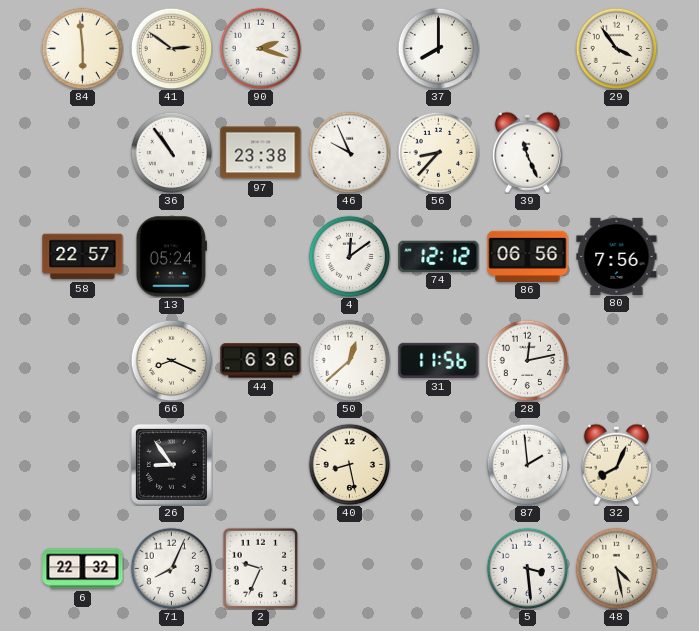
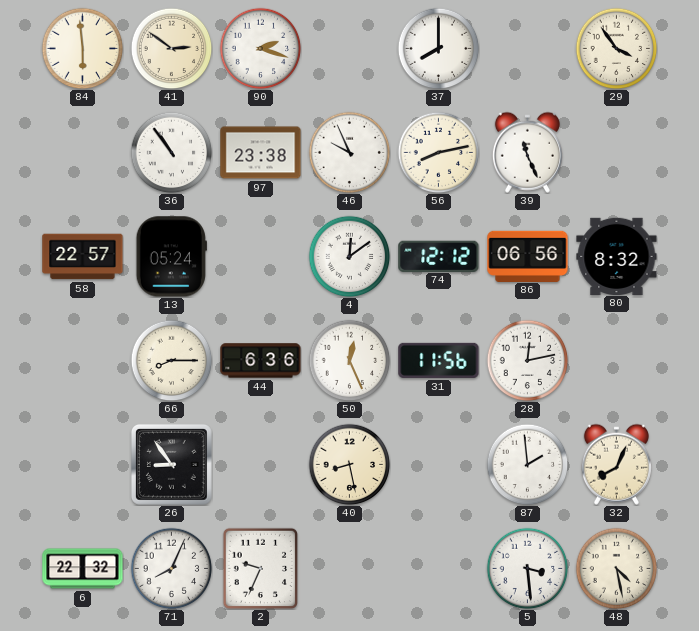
56: 8:37 -> 8:13
80: 7:56 -> 8:32
66: 8:19 -> 8:15
50: 12:38 -> 12:26
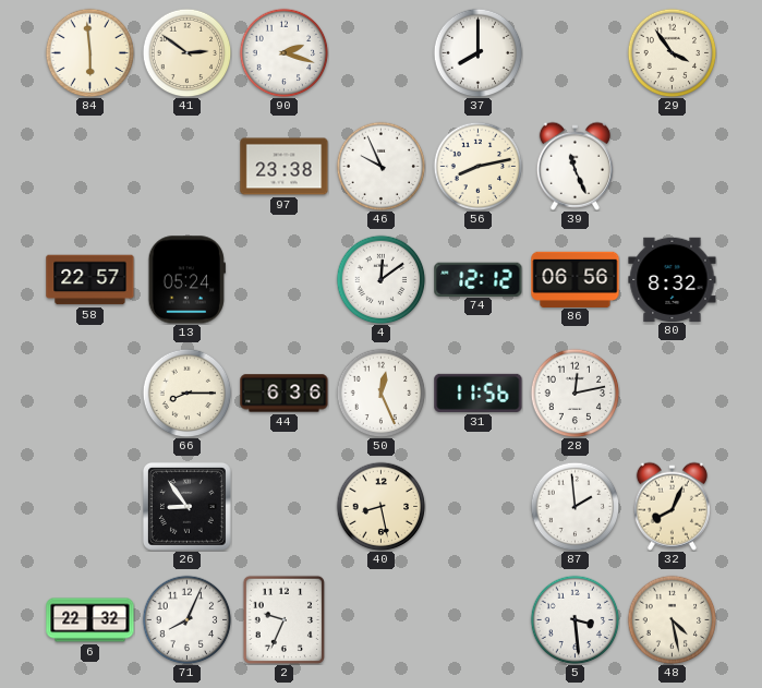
36: 10:54 -> none
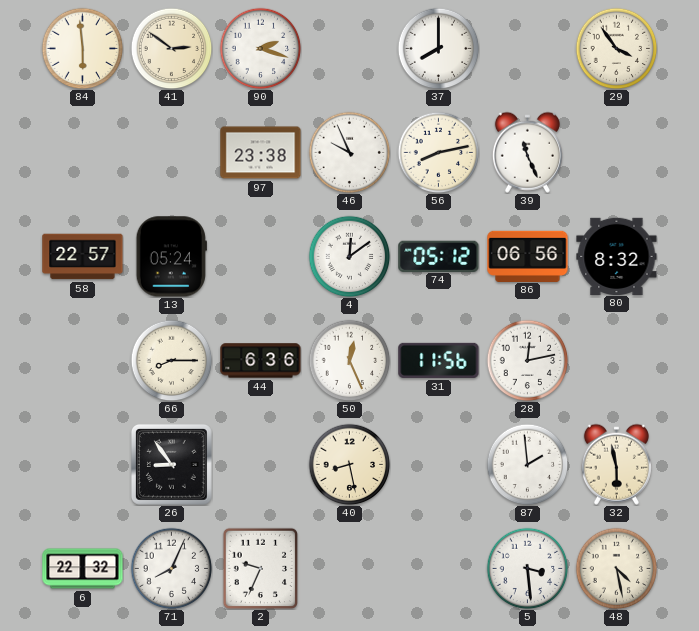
74: 12:12 -> 05:12
32: 8:04 -> 5:58
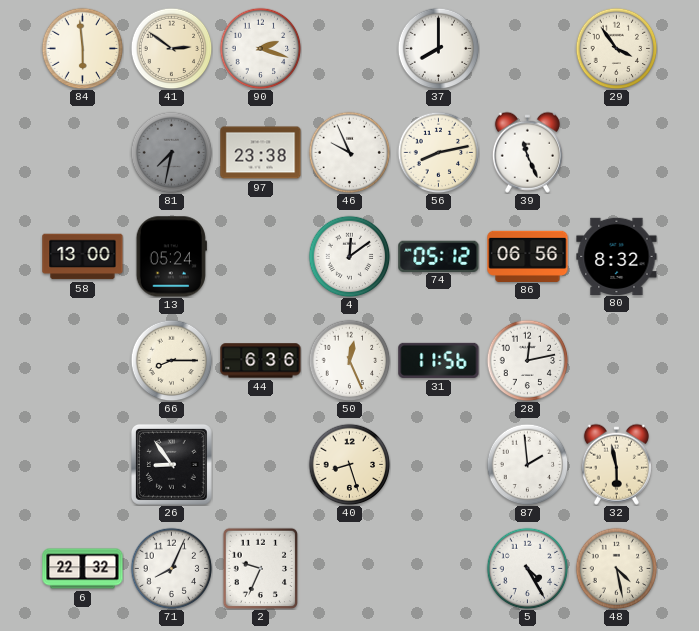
81: none -> 7:32
58: 22:57 -> 13:00
40: 8:28 -> 8:27
5: 3:29 -> 4:25
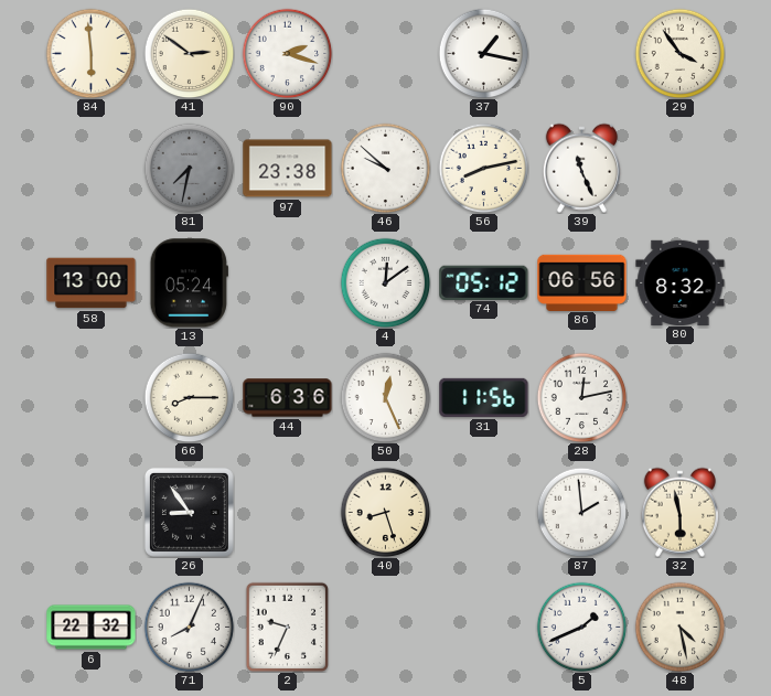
37: 8:00 -> 1:17
46: 9:56 -> 9:52
5: 4:25 -> 1:41
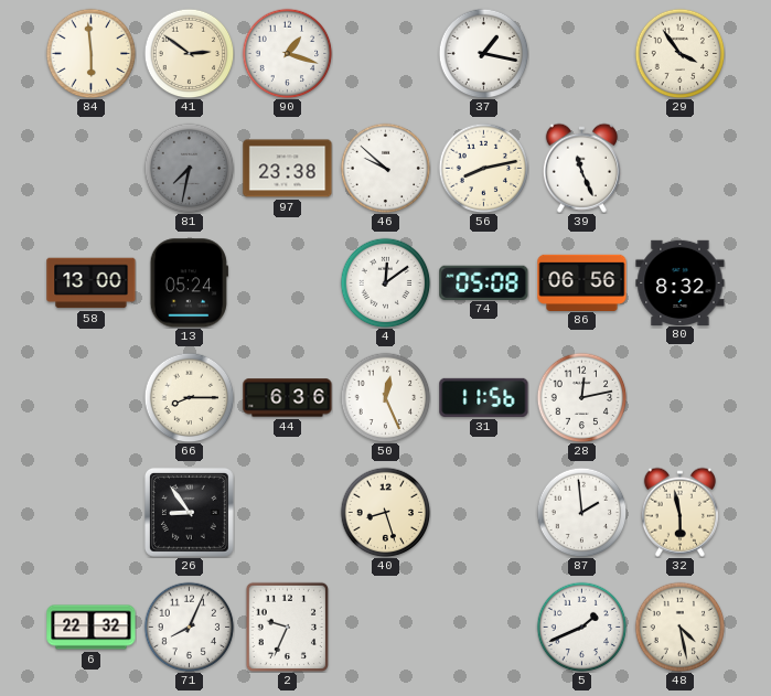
90: 2:18 -> 1:18
74: 05:12 -> 05:08
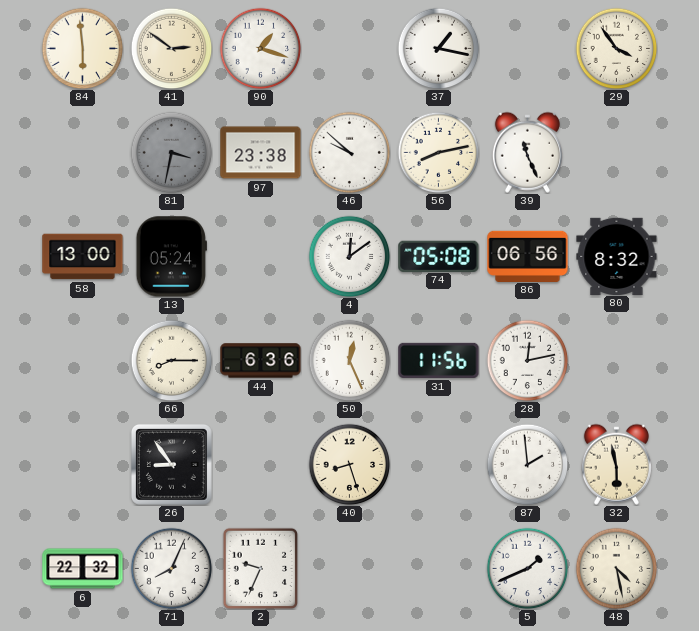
81: 7:32 -> 3:32
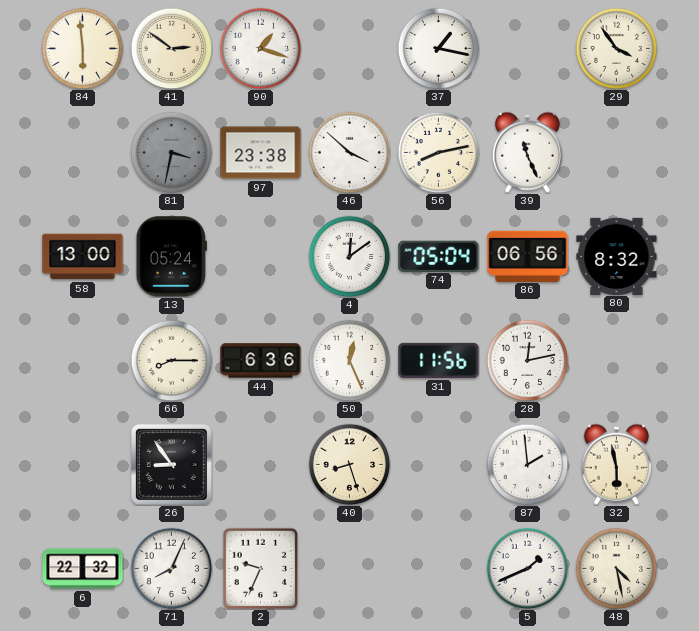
46: 9:52 -> 3:52
74: 05:08 -> 05:04
